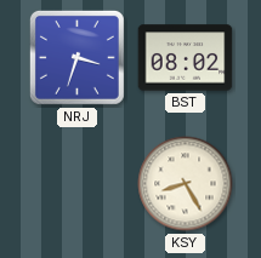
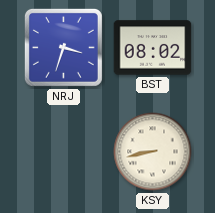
KSY: 8:25 -> 8:43
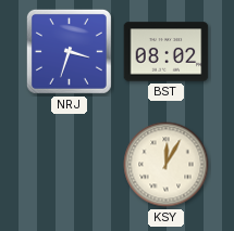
KSY: 8:43 -> 12:05
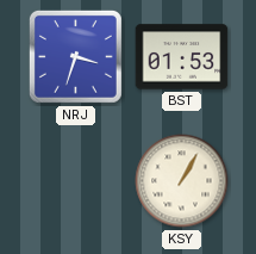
BST: 08:02 -> 01:53
KSY: 12:05 -> 1:05
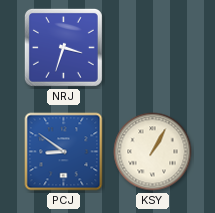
BST: 01:53 -> none
PCJ: none -> 8:51
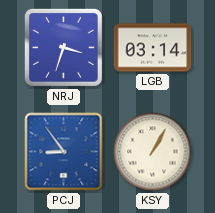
LGB: none -> 03:14
PCJ: 8:51 -> 8:54
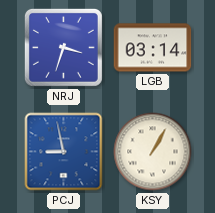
PCJ: 8:54 -> 8:58
